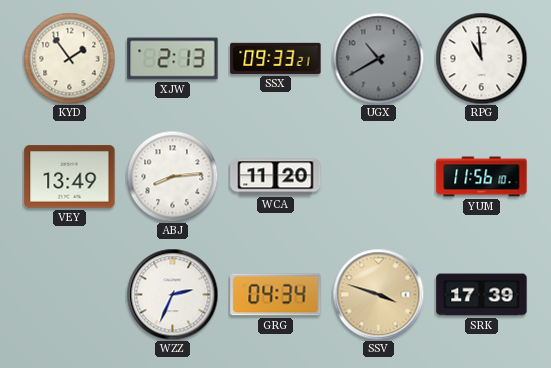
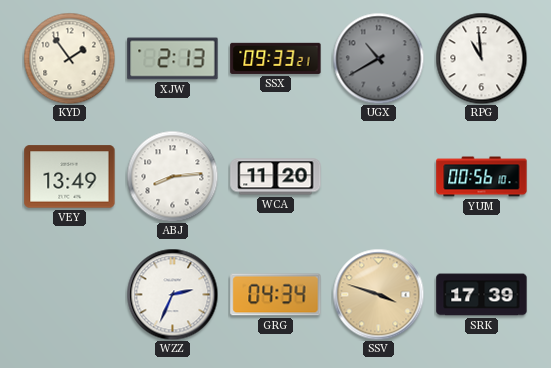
YUM: 11:56 -> 00:56
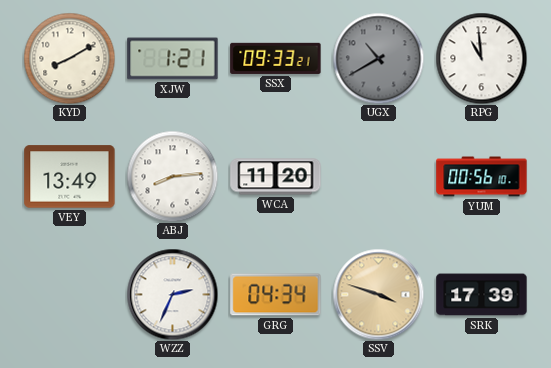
KYD: 1:54 -> 8:10
XJW: 2:13 -> 1:21
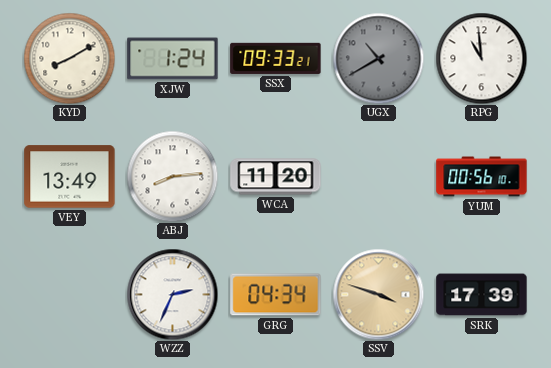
XJW: 1:21 -> 1:24
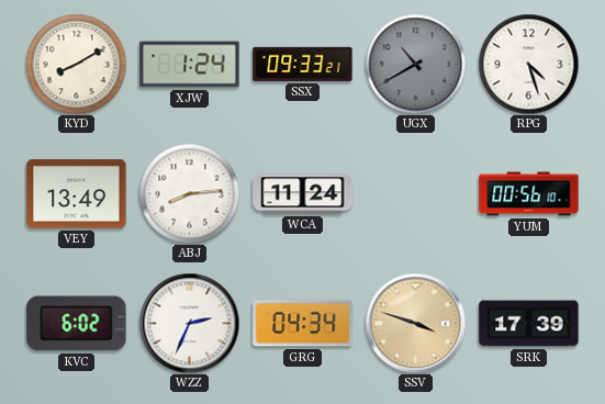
RPG: 10:59 -> 4:27
WCA: 11:20 -> 11:24
KVC: none -> 6:02
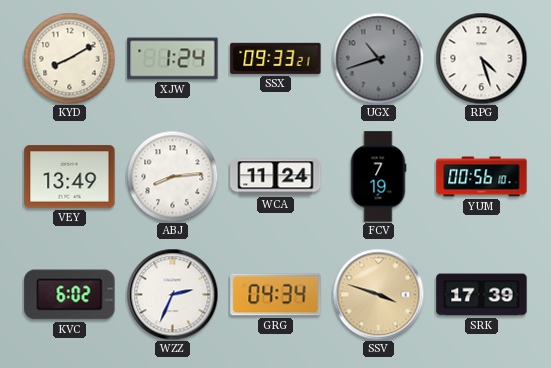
UGX: 10:40 -> 10:42
FCV: none -> 7:19
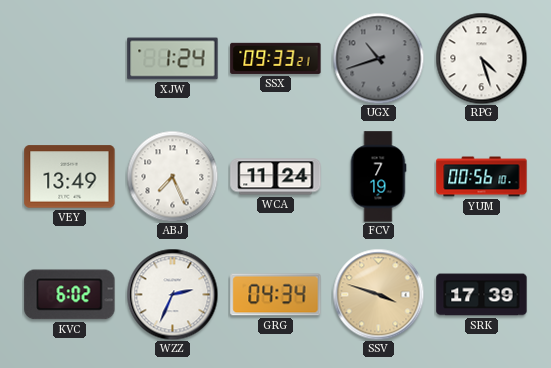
KYD: 8:10 -> none
ABJ: 8:14 -> 7:26
